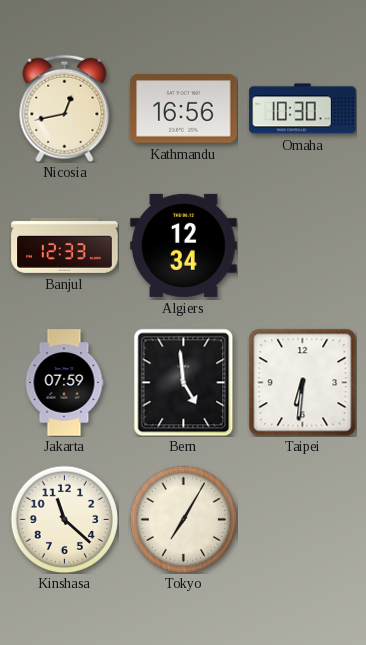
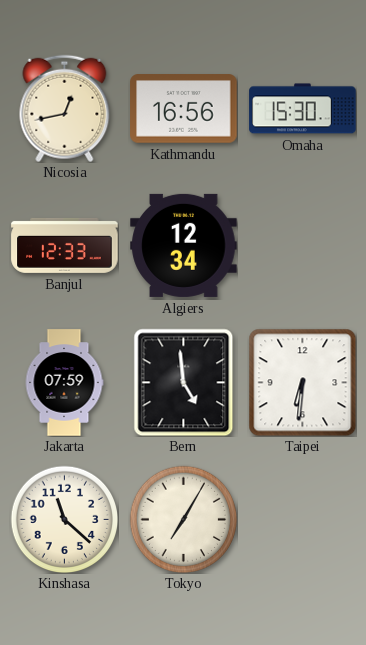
Omaha: 10:30 -> 15:30
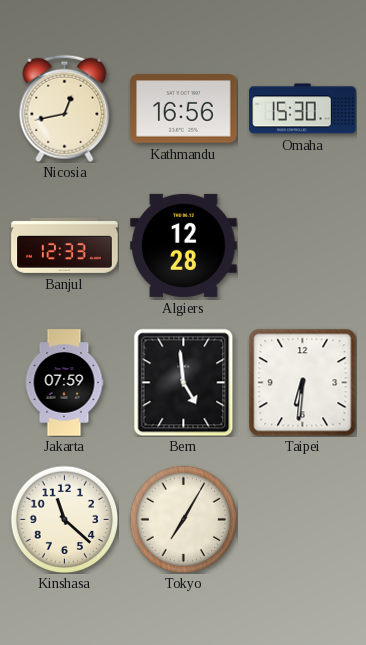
Algiers: 12:34 -> 12:28
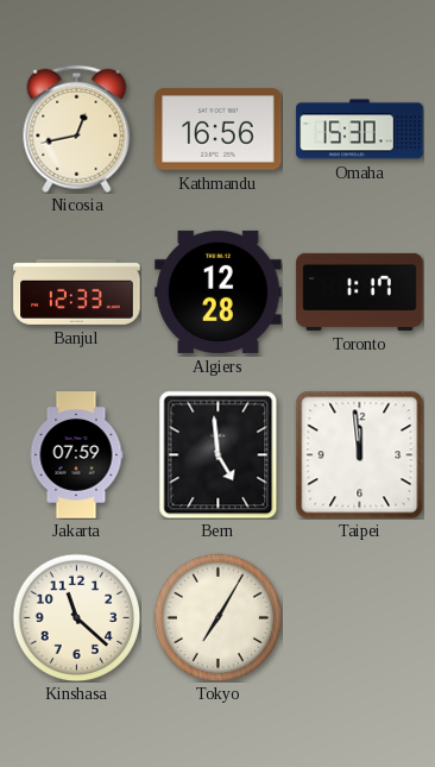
Toronto: none -> 1:17
Taipei: 6:31 -> 11:59
